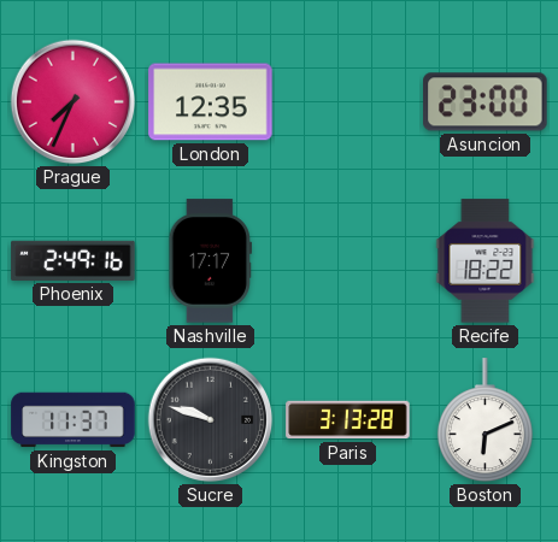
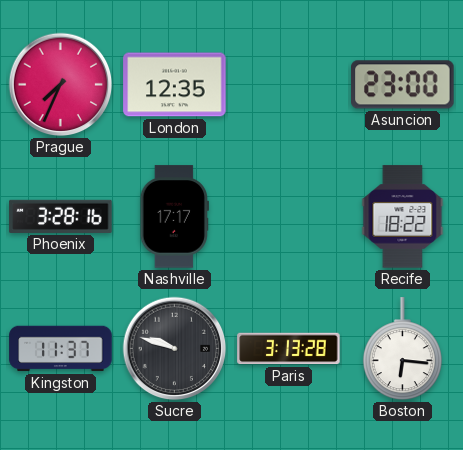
Phoenix: 2:49 -> 3:28
Boston: 6:11 -> 6:16
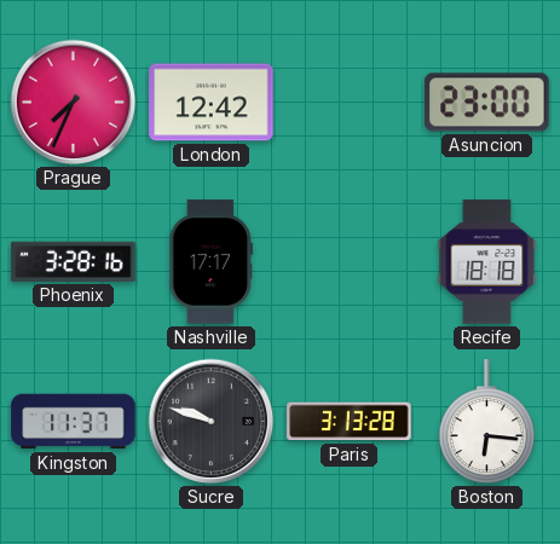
London: 12:35 -> 12:42
Recife: 18:22 -> 18:18
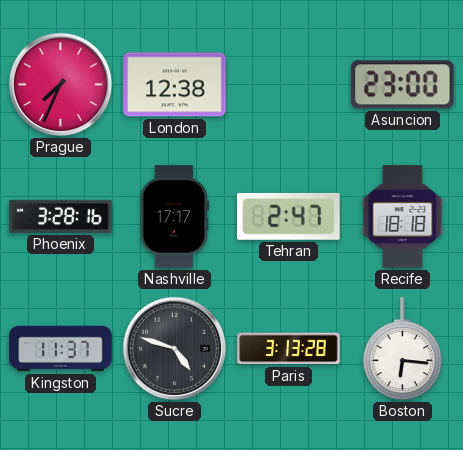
London: 12:42 -> 12:38
Tehran: none -> 2:47
Sucre: 9:48 -> 4:48
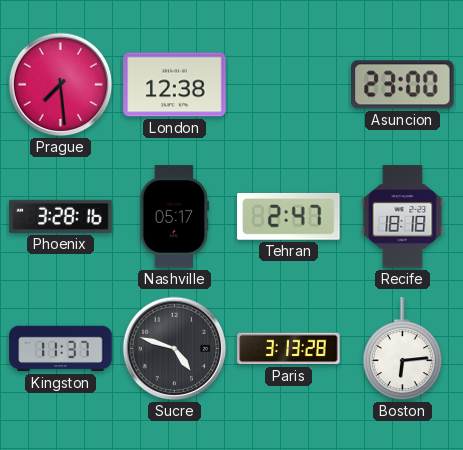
Prague: 7:34 -> 7:29
Nashville: 17:17 -> 05:17
Boston: 6:16 -> 6:14
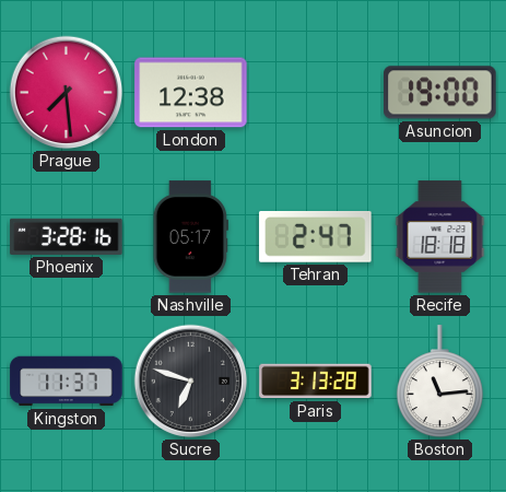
Asuncion: 23:00 -> 19:00
Sucre: 4:48 -> 6:48
Boston: 6:14 -> 11:14
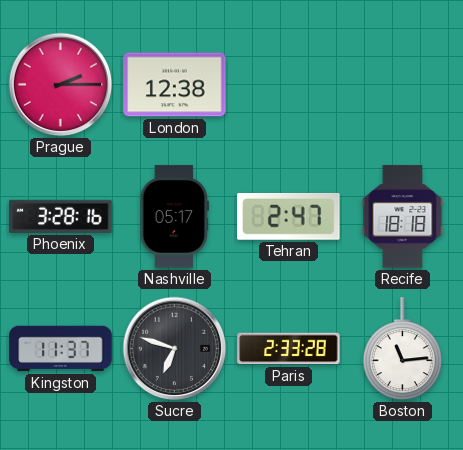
Prague: 7:29 -> 2:15
Asuncion: 19:00 -> none
Paris: 3:13 -> 2:33
